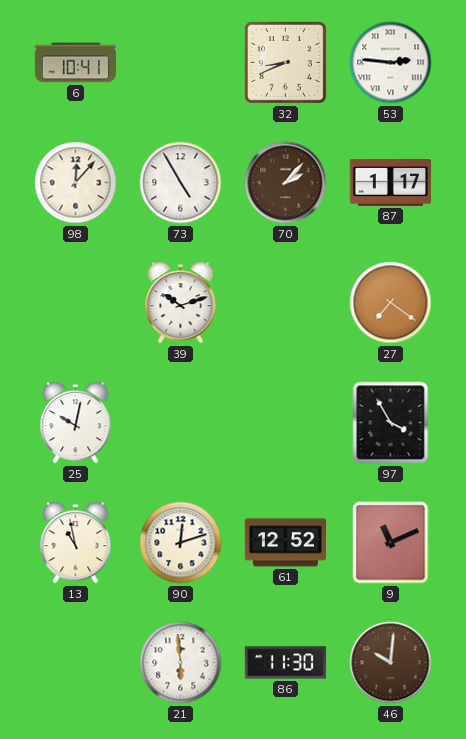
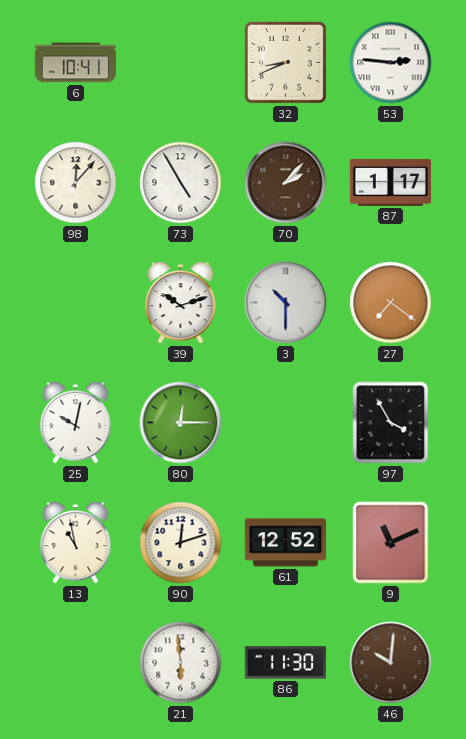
3: none -> 10:30
80: none -> 12:15
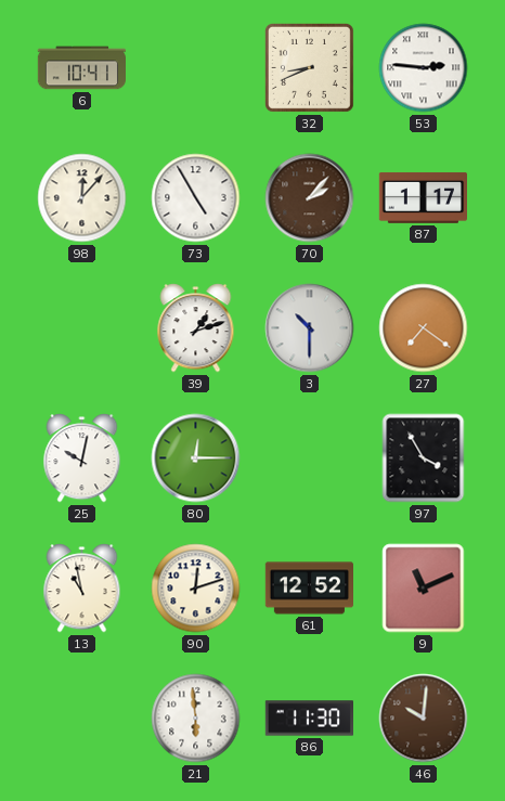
39: 10:12 -> 1:12
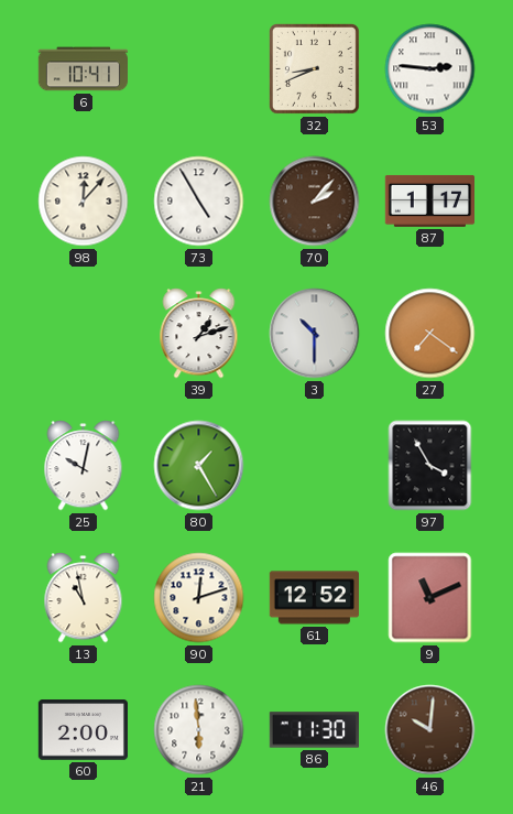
80: 12:15 -> 1:25
60: none -> 2:00
